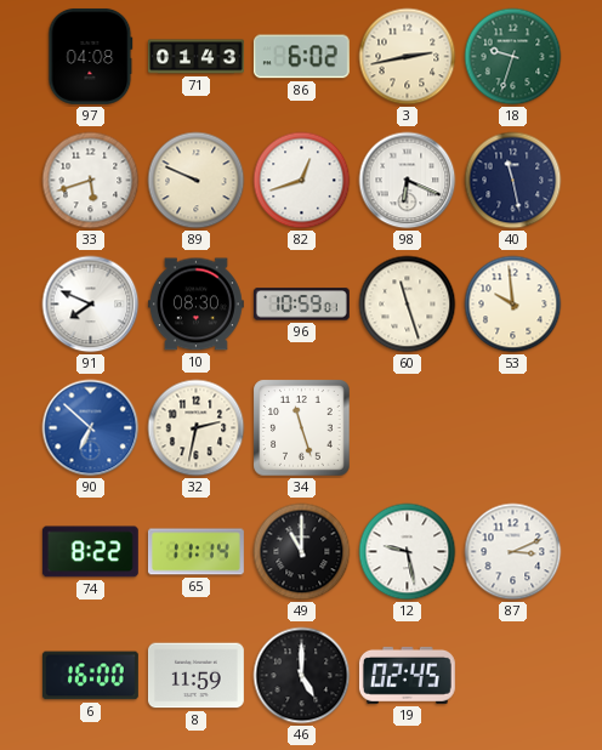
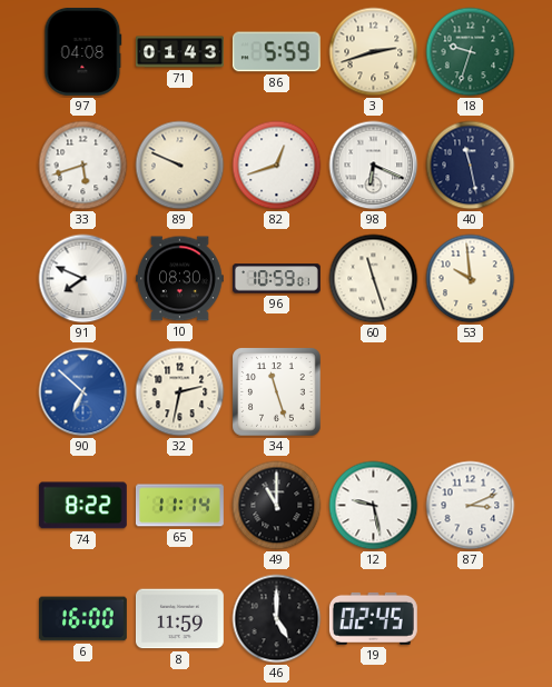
86: 6:02 -> 5:59
3: 2:43 -> 2:42
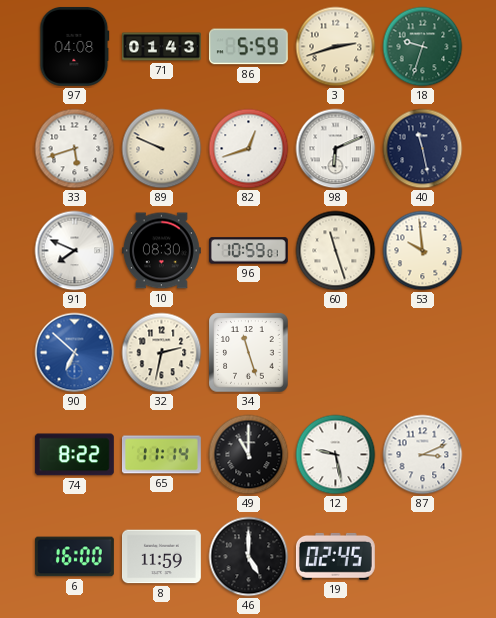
98: 6:19 -> 6:11
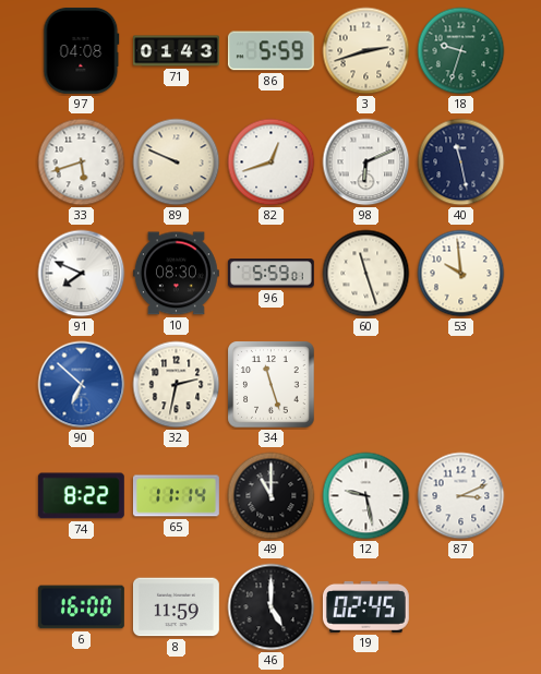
96: 10:59 -> 5:59
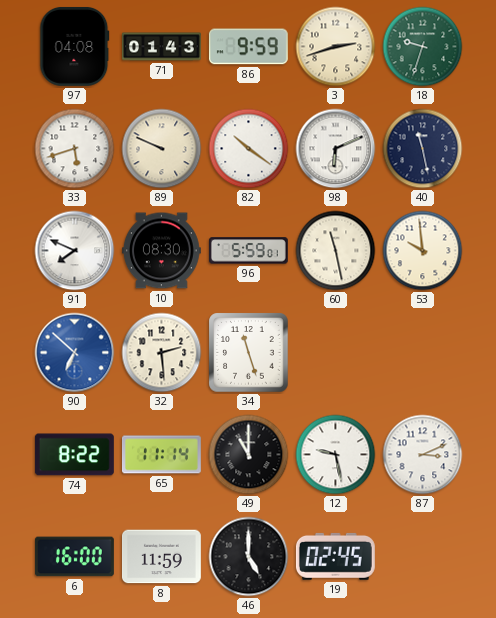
86: 5:59 -> 9:59
82: 12:42 -> 10:21
60: 11:27 -> 11:28
32: 2:32 -> 2:29
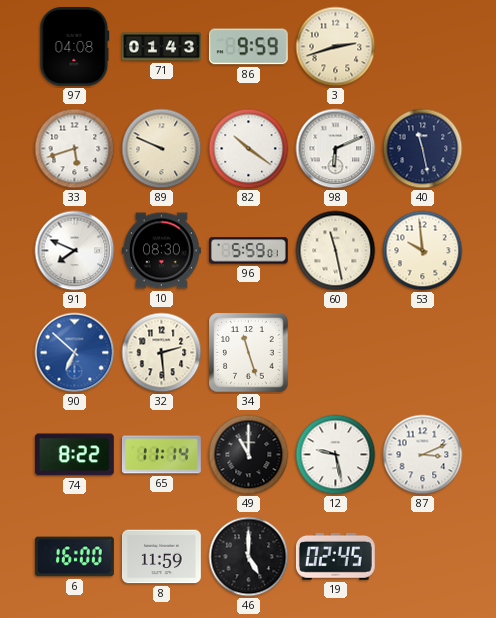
18: 9:33 -> none
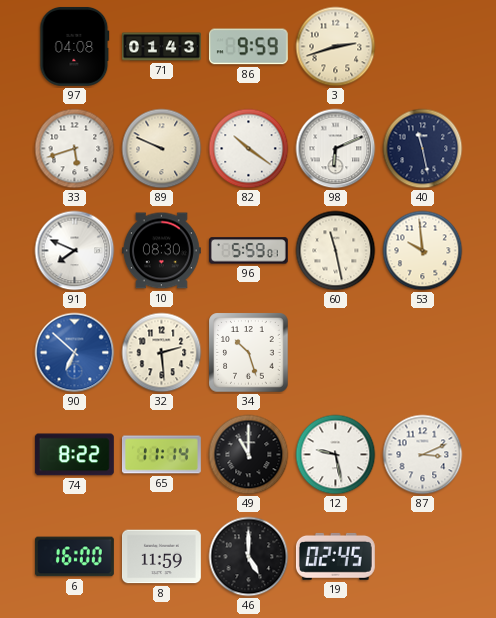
34: 11:27 -> 10:27
